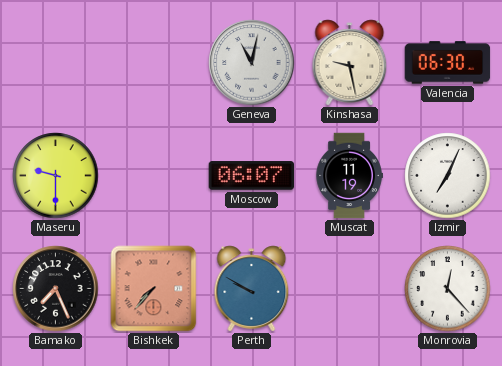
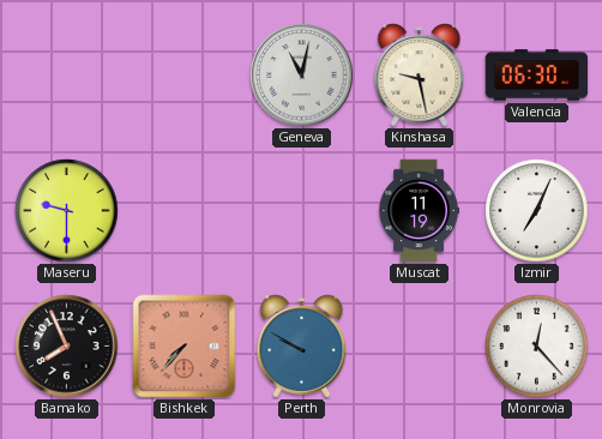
Moscow: 06:07 -> none
Bamako: 7:26 -> 7:56
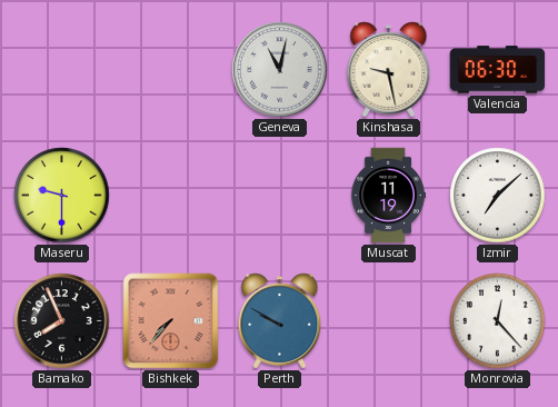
Izmir: 7:04 -> 7:08
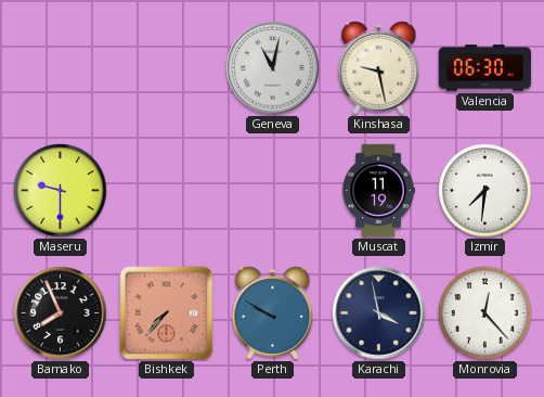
Izmir: 7:08 -> 7:31
Karachi: none -> 3:58
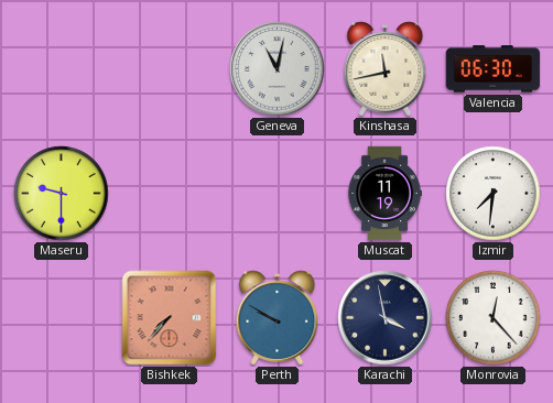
Kinshasa: 9:28 -> 11:43
Bamako: 7:56 -> none
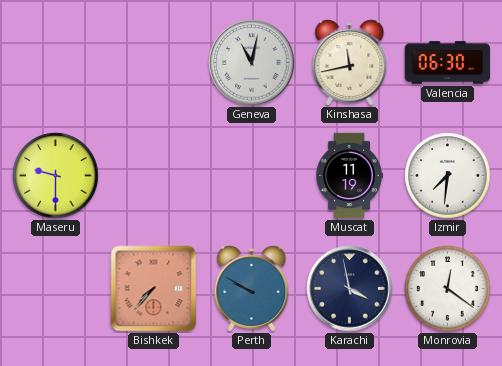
Monrovia: 12:23 -> 12:21
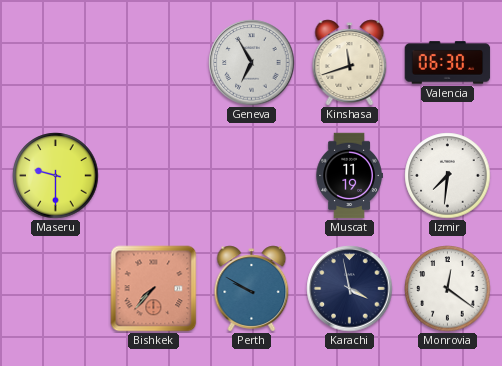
Geneva: 11:02 -> 6:55
Kinshasa: 11:43 -> 11:42
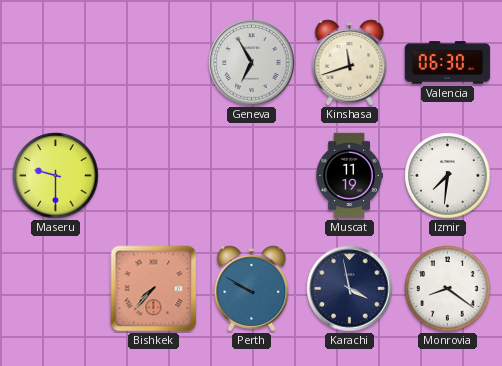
Monrovia: 12:21 -> 8:21
